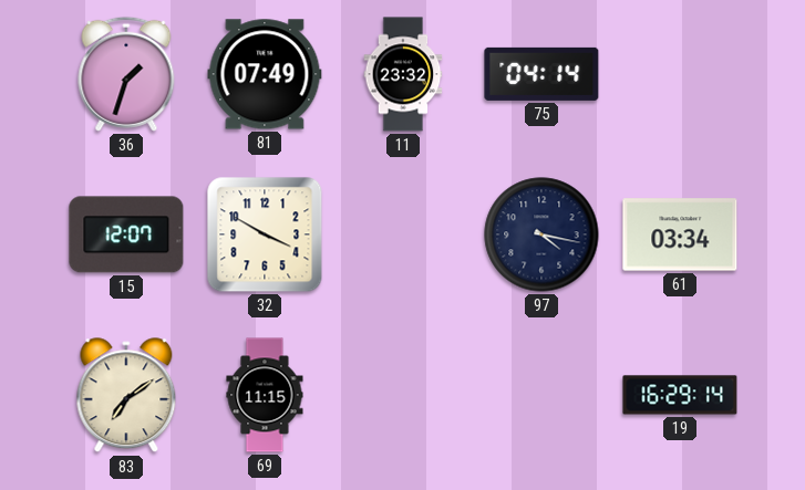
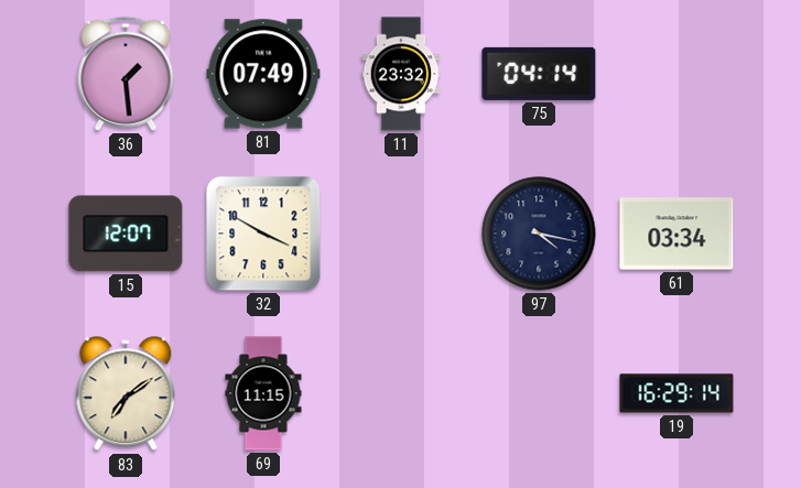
36: 1:33 -> 1:29
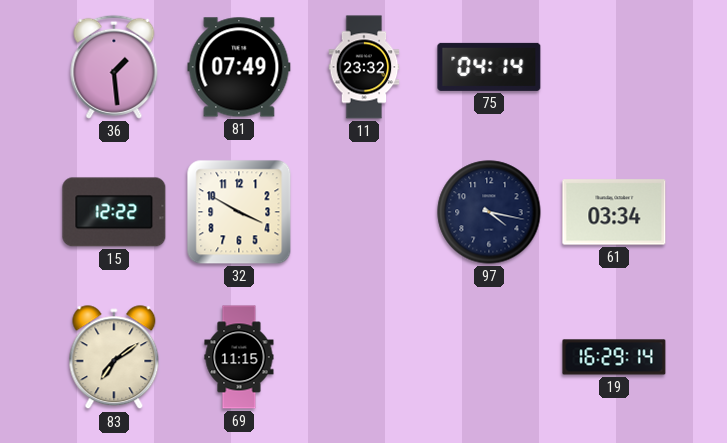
15: 12:07 -> 12:22
